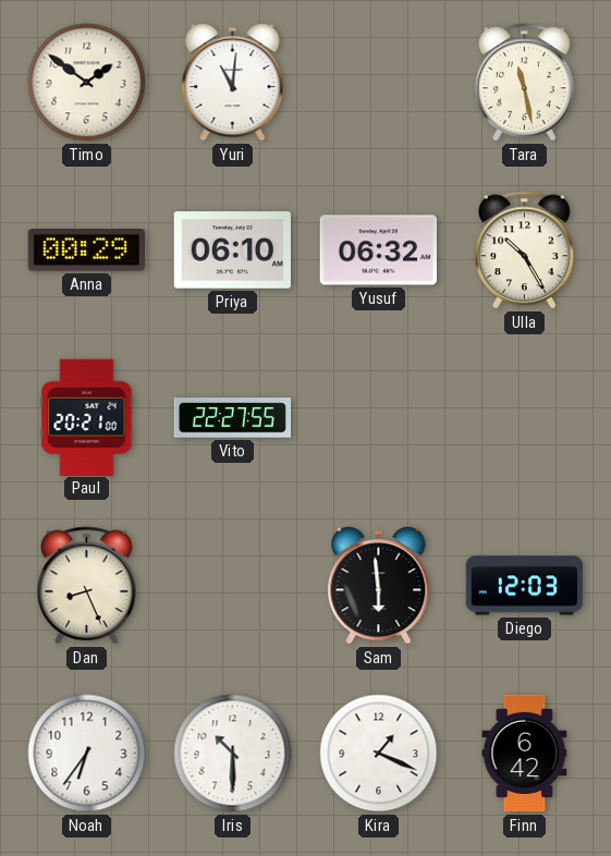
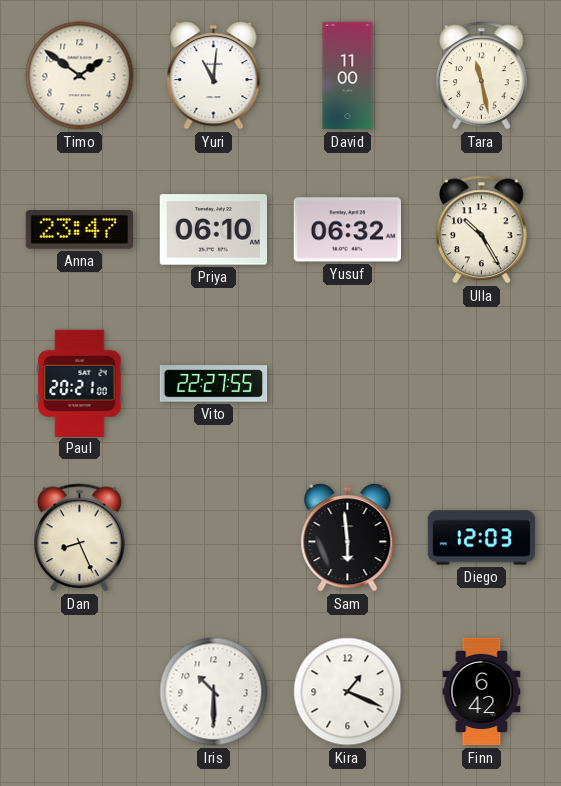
David: none -> 11:00
Anna: 00:29 -> 23:47
Noah: 6:36 -> none
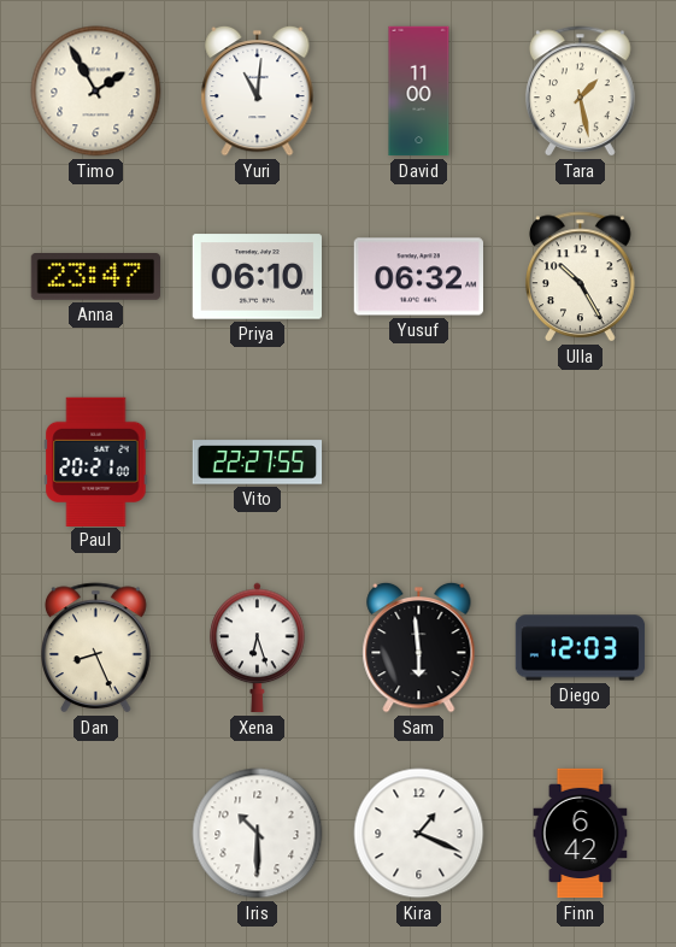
Timo: 1:51 -> 1:55
Tara: 11:28 -> 1:28
Xena: none -> 6:27
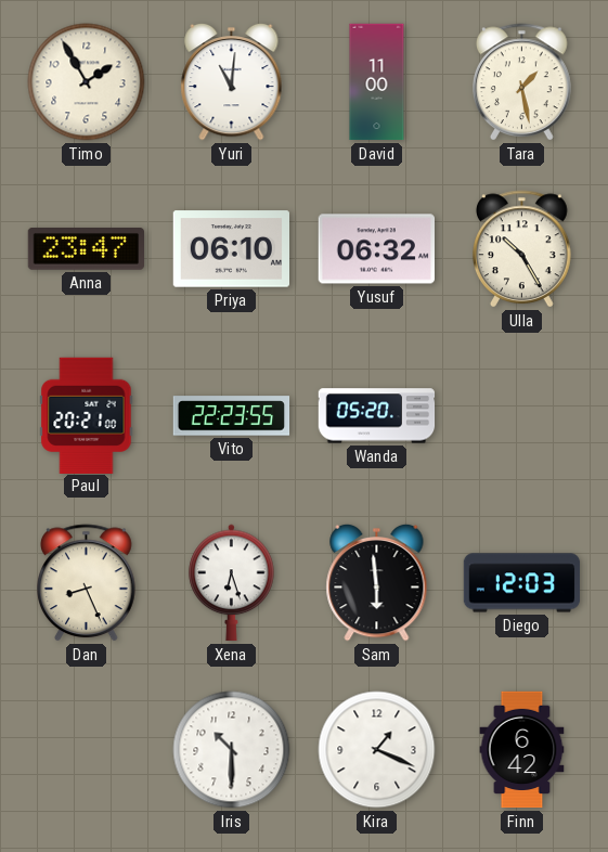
Vito: 22:27 -> 22:23
Wanda: none -> 05:20
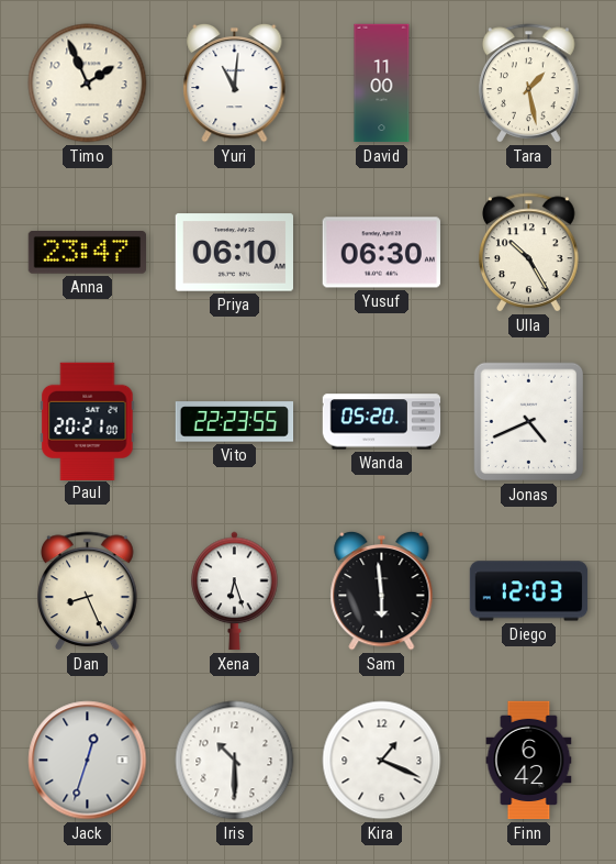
Timo: 1:55 -> 1:56
Yusuf: 06:32 -> 06:30
Jonas: none -> 4:41
Jack: none -> 12:33
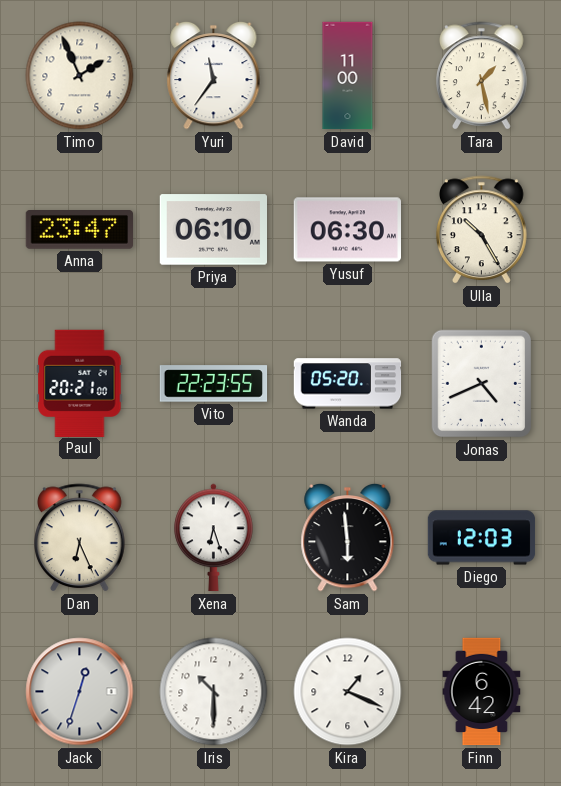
Yuri: 11:01 -> 11:36
Dan: 8:26 -> 6:26
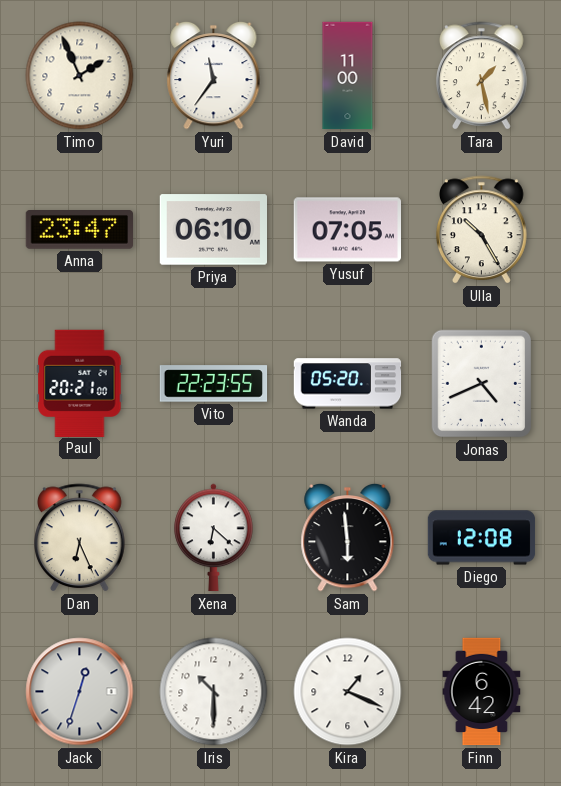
Yusuf: 06:30 -> 07:05
Xena: 6:27 -> 6:22
Diego: 12:03 -> 12:08
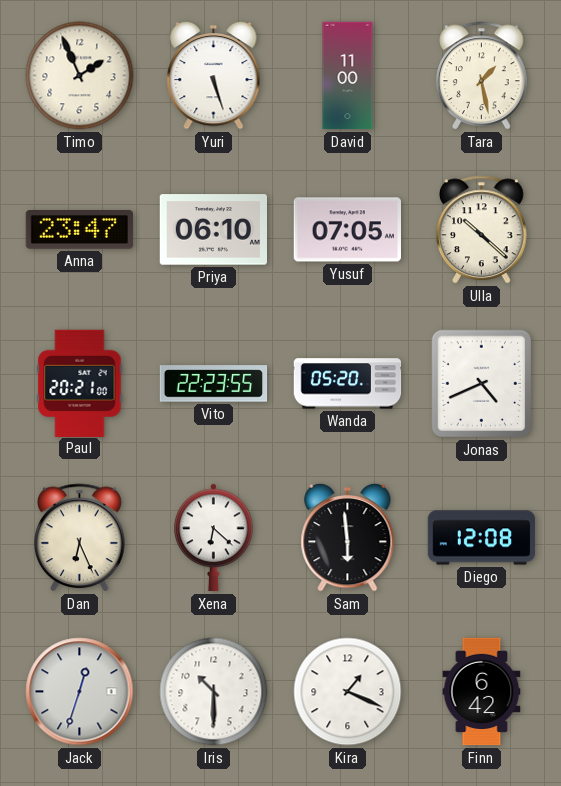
Yuri: 11:36 -> 5:27
Ulla: 10:25 -> 10:22
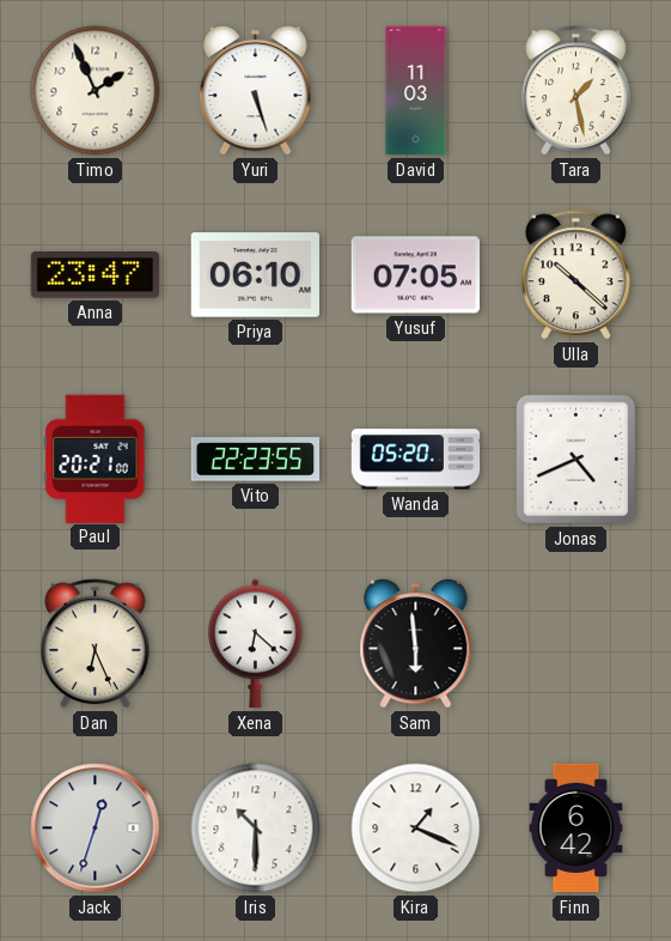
David: 11:00 -> 11:03
Diego: 12:08 -> none
